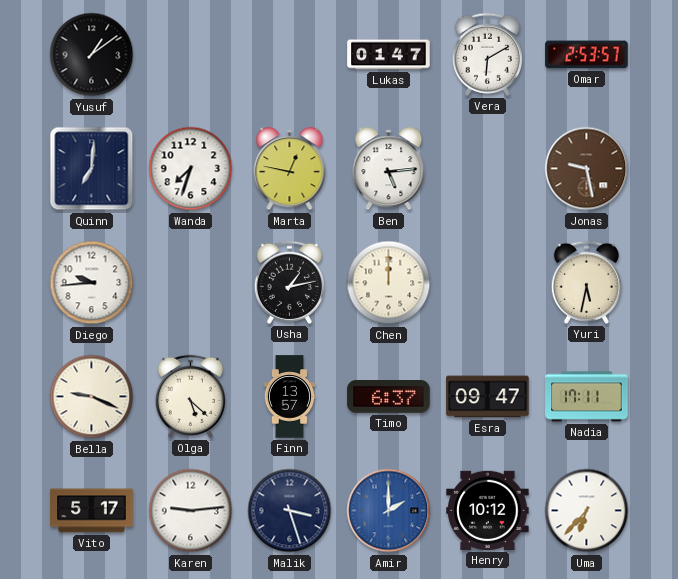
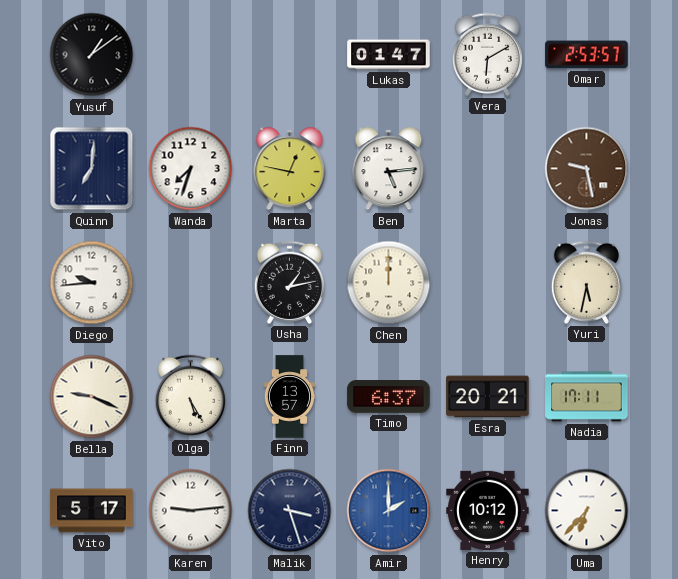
Olga: 5:22 -> 5:25
Esra: 09:47 -> 20:21
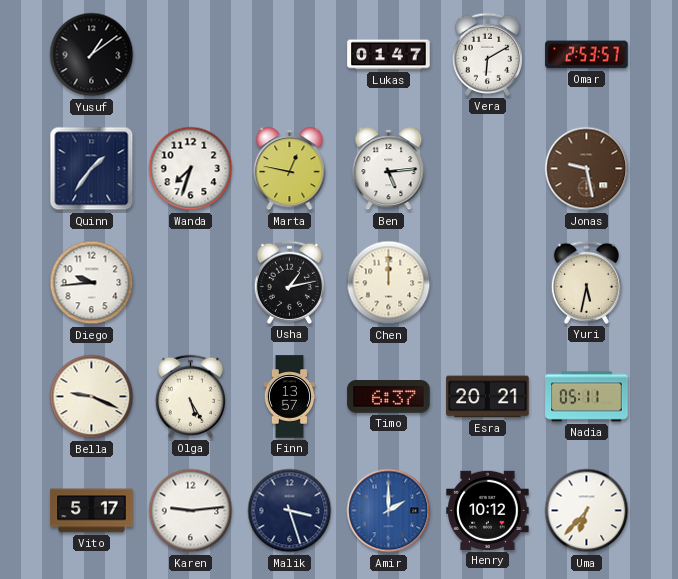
Quinn: 7:01 -> 1:36
Nadia: 17:11 -> 05:11
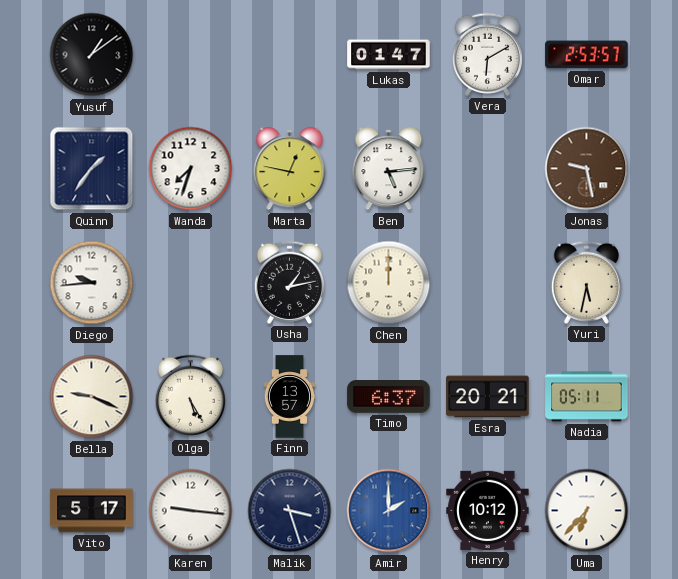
Karen: 9:14 -> 9:16
